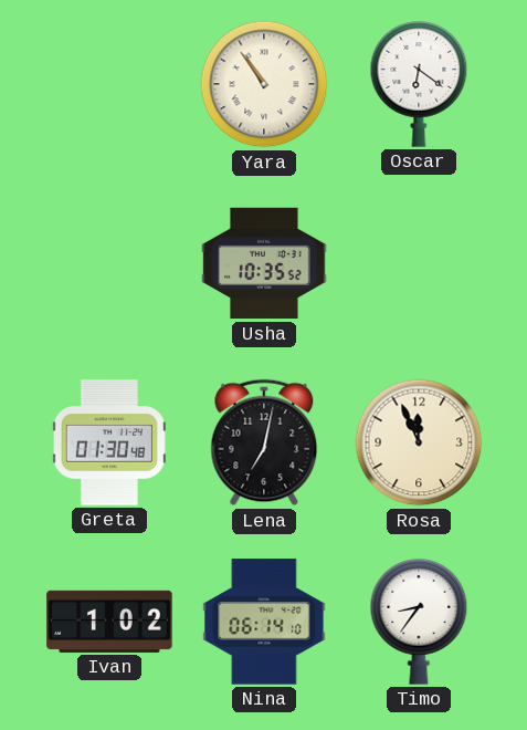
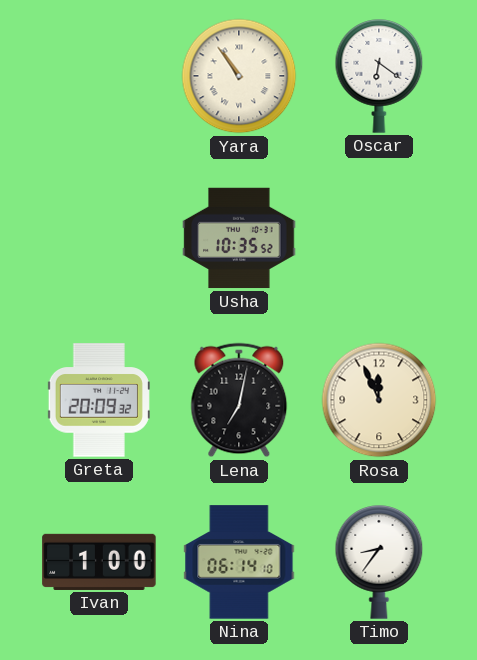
Greta: 01:30 -> 20:09
Ivan: 1:02 -> 1:00
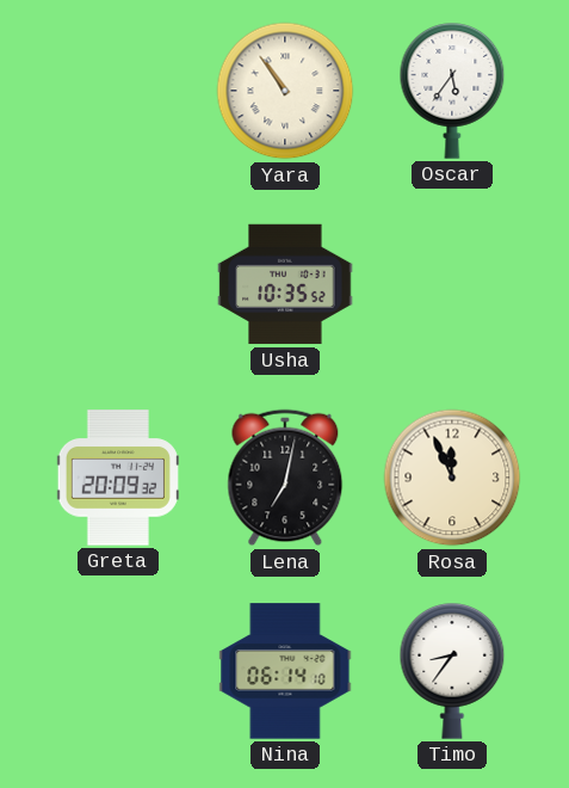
Oscar: 6:21 -> 5:36
Ivan: 1:00 -> none
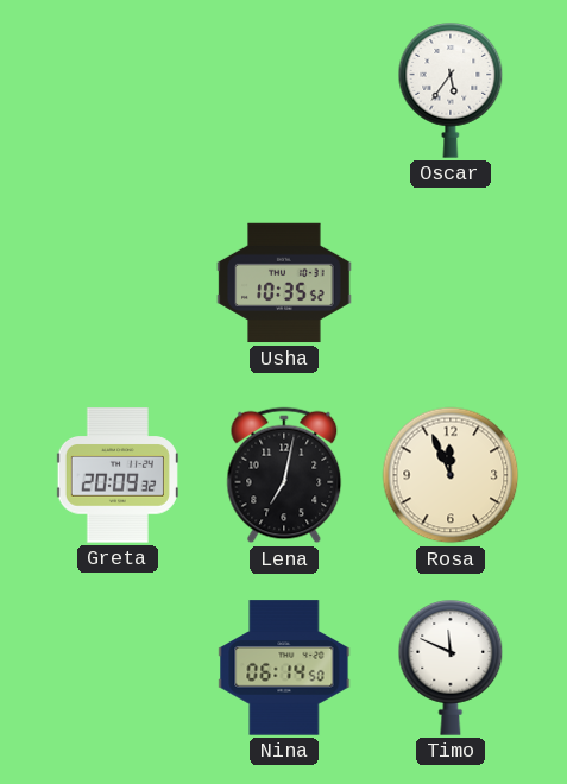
Yara: 10:54 -> none
Nina: 06:14:10 -> 06:14:50
Timo: 8:36 -> 11:49
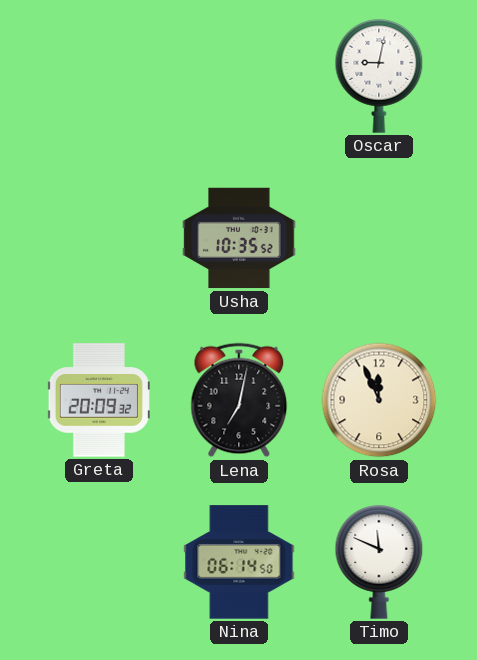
Oscar: 5:36 -> 9:02
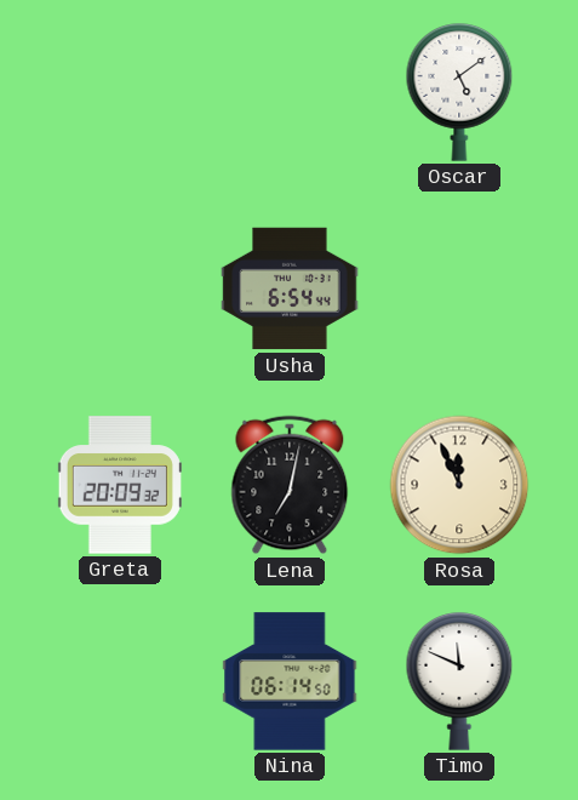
Oscar: 9:02 -> 5:09
Usha: 10:35 -> 6:54
